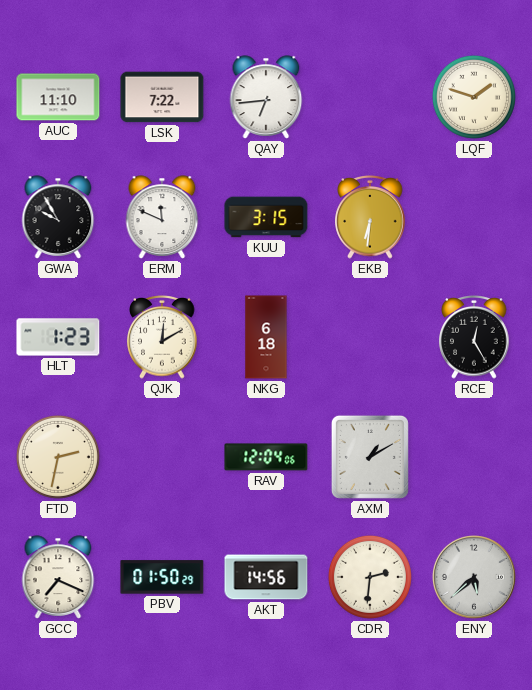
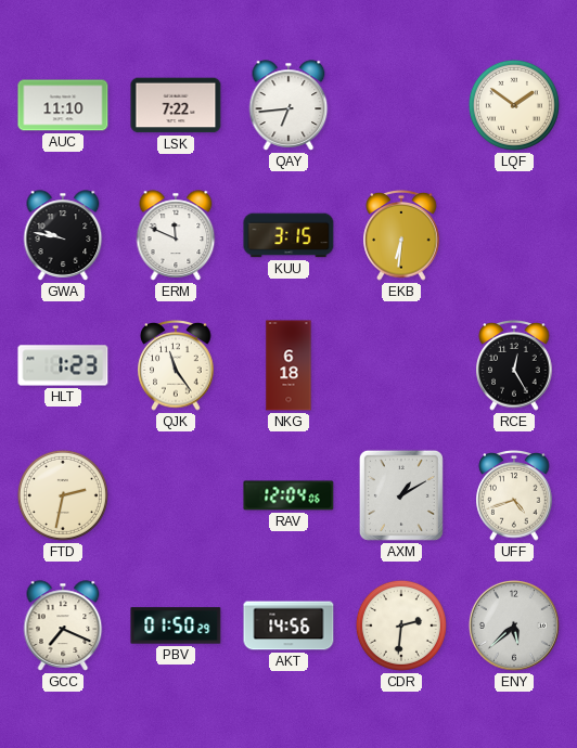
LQF: 1:48 -> 1:51
GWA: 9:55 -> 9:47
QJK: 12:10 -> 11:24
UFF: none -> 4:42
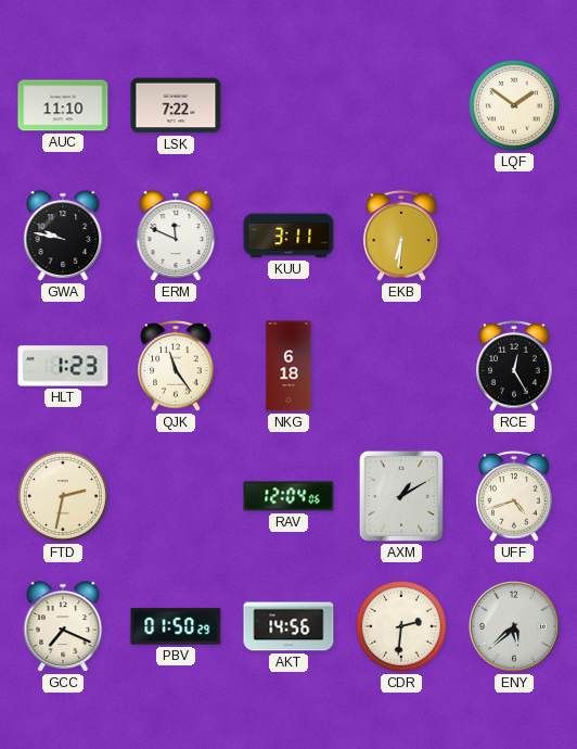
QAY: 6:44 -> none
KUU: 3:15 -> 3:11
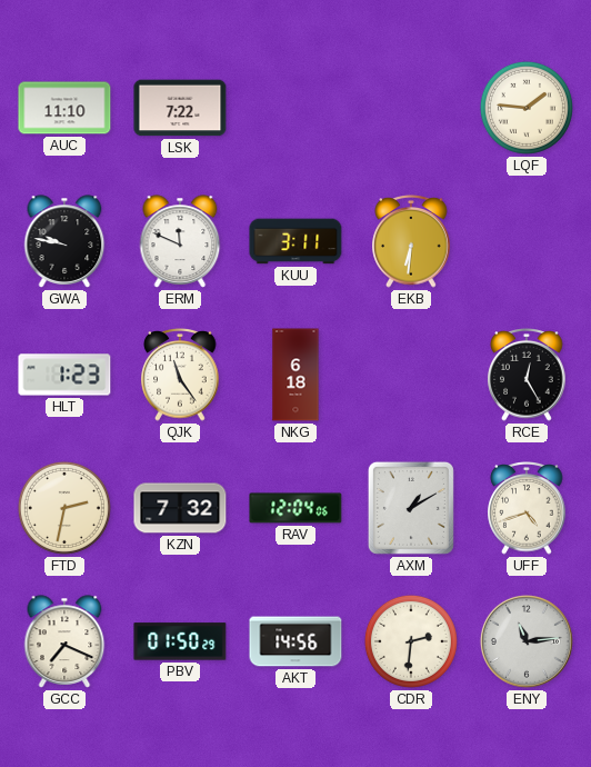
LQF: 1:51 -> 1:46
KZN: none -> 7:32
ENY: 5:38 -> 11:14
